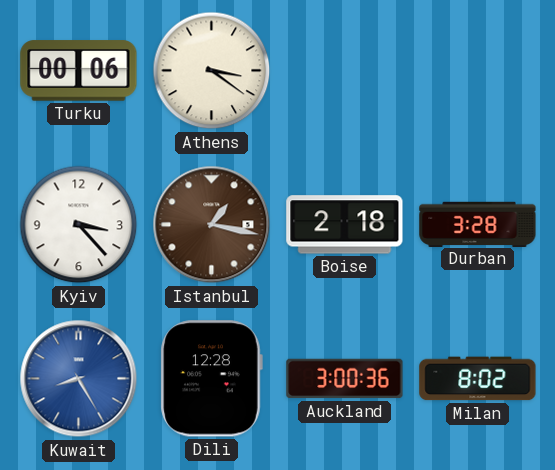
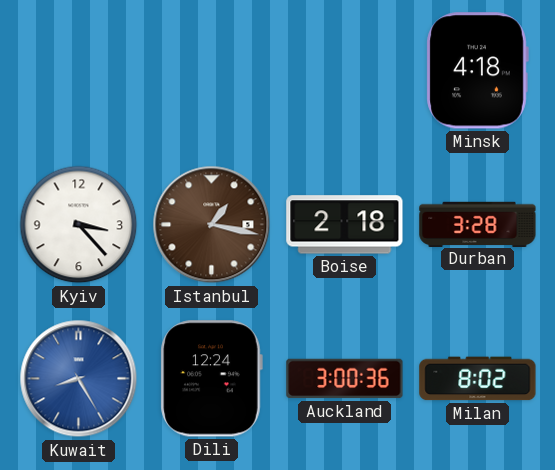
Turku: 00:06 -> none
Athens: 3:21 -> none
Minsk: none -> 4:18
Dili: 12:28 -> 12:24
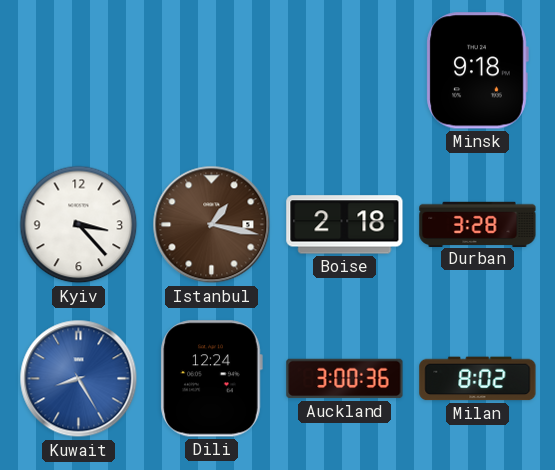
Minsk: 4:18 -> 9:18
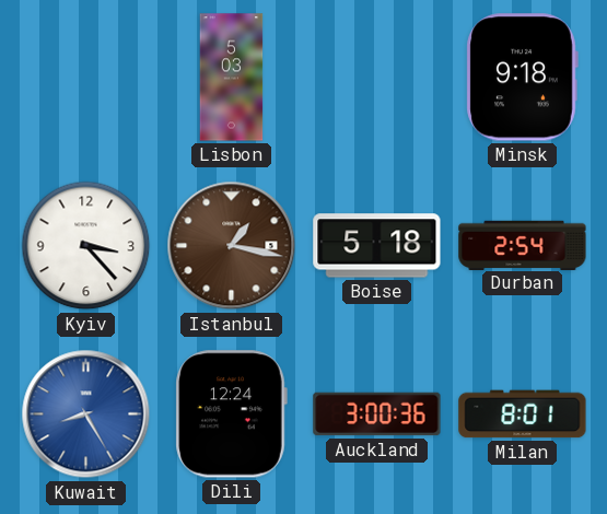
Lisbon: none -> 5:03
Boise: 2:18 -> 5:18
Durban: 3:28 -> 2:54
Milan: 8:02 -> 8:01
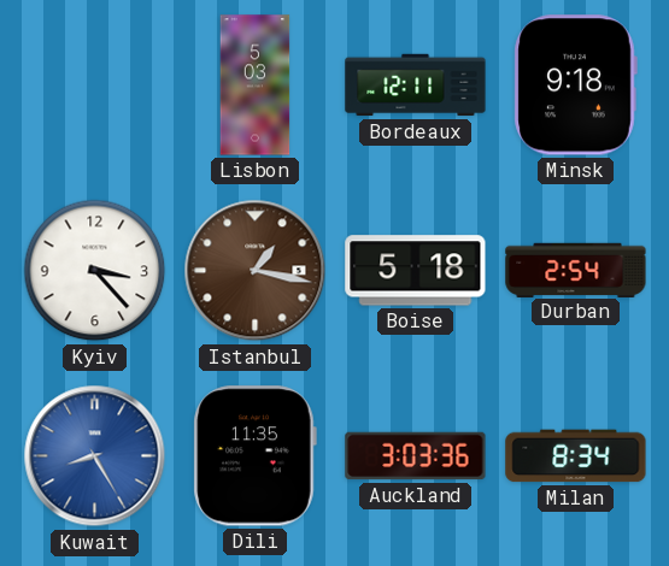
Bordeaux: none -> 12:11
Dili: 12:24 -> 11:35
Auckland: 3:00 -> 3:03
Milan: 8:01 -> 8:34
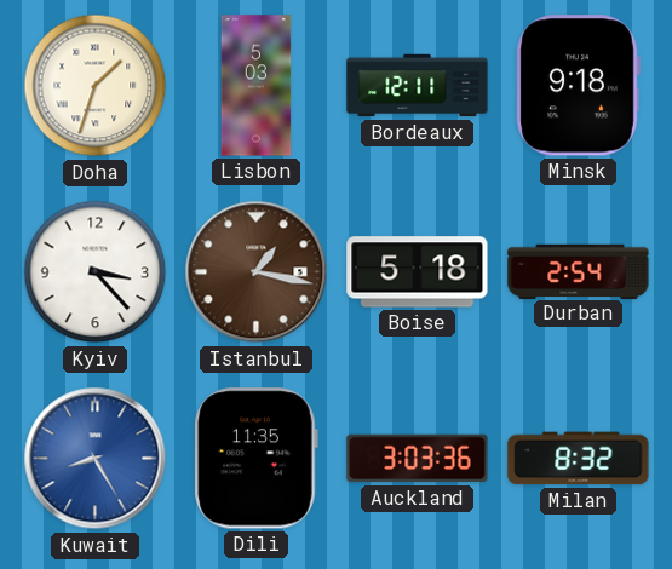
Doha: none -> 1:33
Milan: 8:34 -> 8:32
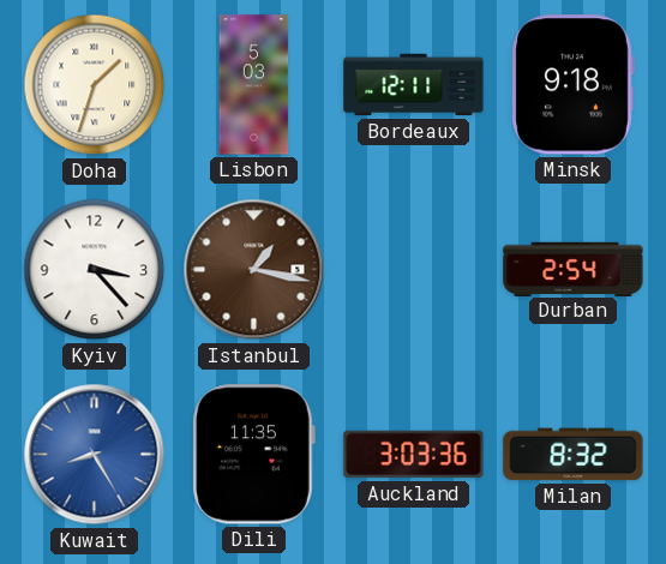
Boise: 5:18 -> none
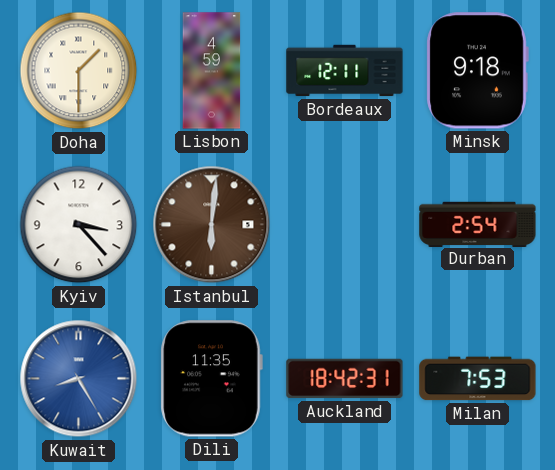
Doha: 1:33 -> 1:30
Lisbon: 5:03 -> 4:59
Istanbul: 1:17 -> 6:01
Auckland: 3:03 -> 18:42
Milan: 8:32 -> 7:53
